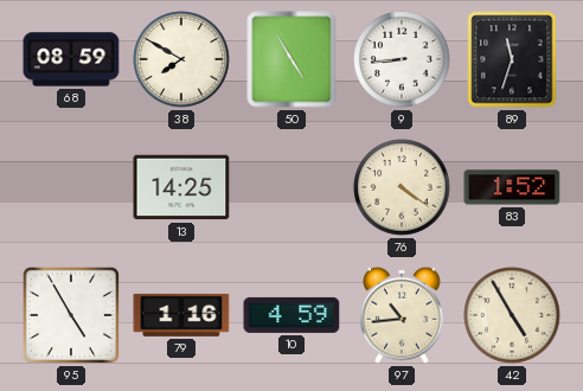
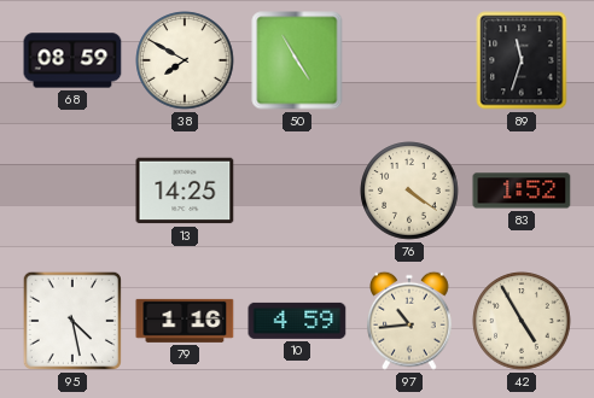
9: 8:44 -> none
95: 4:55 -> 4:28
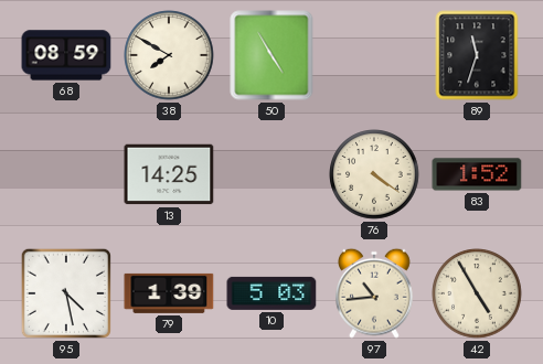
79: 1:16 -> 1:39
10: 4:59 -> 5:03
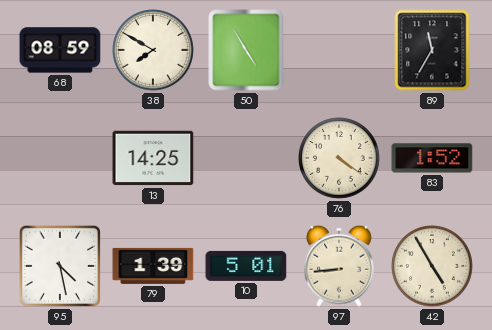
89: 11:33 -> 11:35
10: 5:03 -> 5:01
97: 10:44 -> 8:44
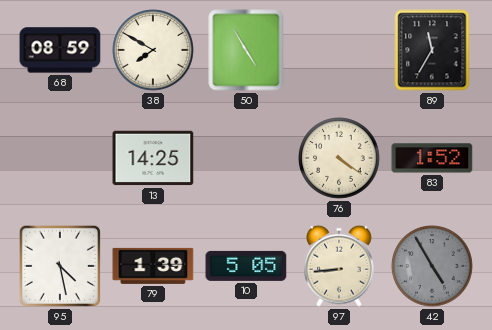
10: 5:01 -> 5:05
42 dial: cream -> grey
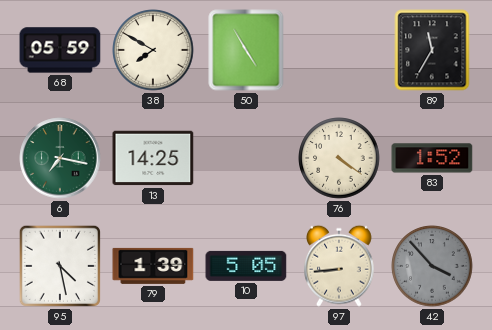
68: 08:59 -> 05:59
6: none -> 7:17
42: 4:55 -> 3:53
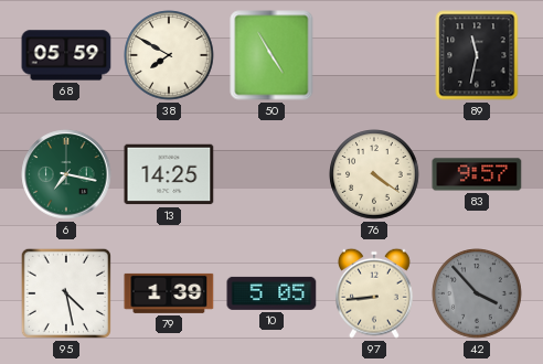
89: 11:35 -> 11:32
83: 1:52 -> 9:57
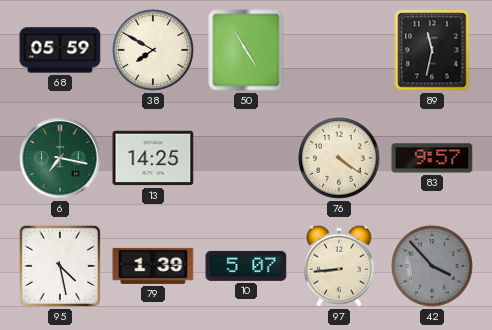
10: 5:05 -> 5:07
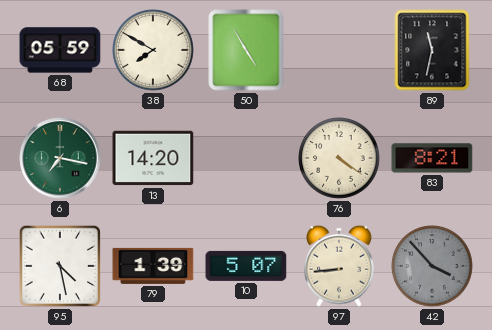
13: 14:25 -> 14:20
83: 9:57 -> 8:21
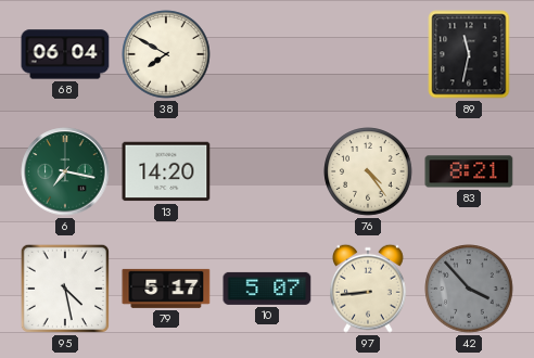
68: 05:59 -> 06:04
50: 4:55 -> none
76: 4:21 -> 4:24
79: 1:39 -> 5:17
